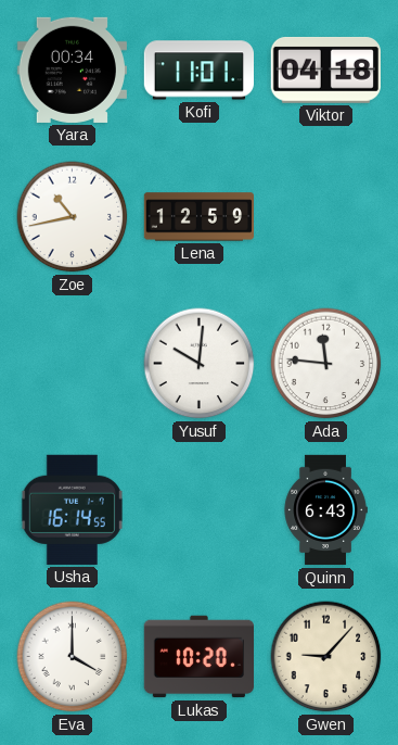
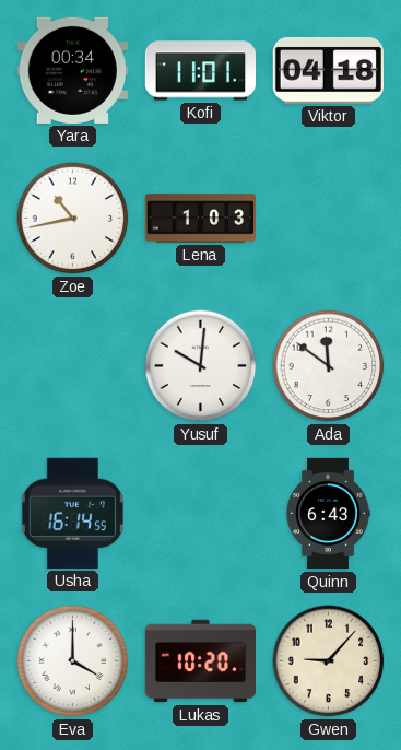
Lena: 12:59 -> 1:03
Ada: 11:46 -> 11:51
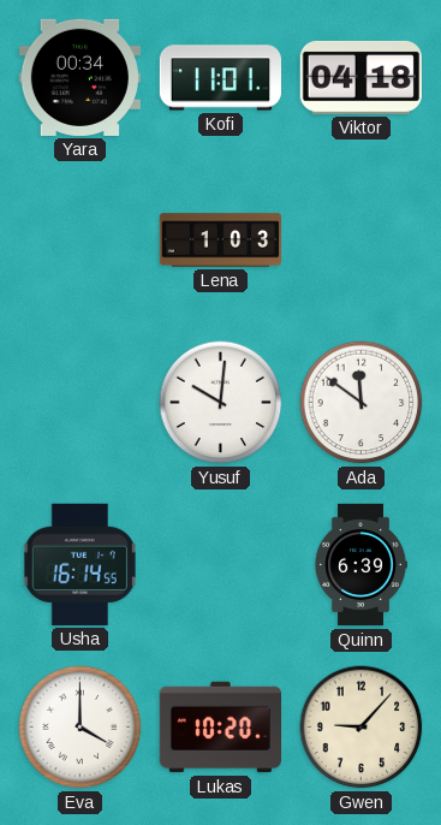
Zoe: 10:43 -> none
Quinn: 6:43 -> 6:39
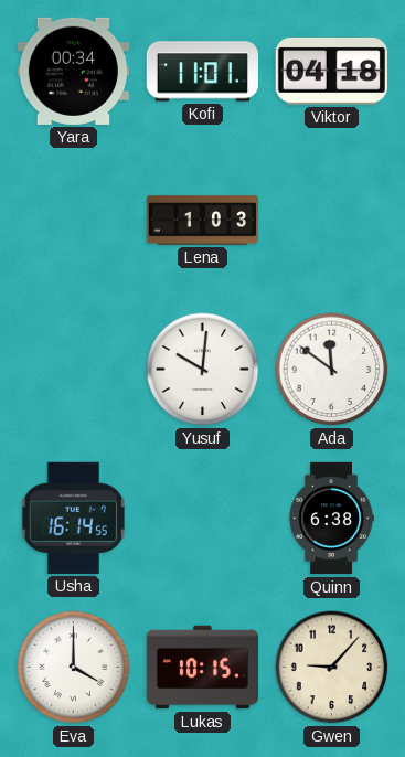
Quinn: 6:39 -> 6:38
Lukas: 10:20 -> 10:15
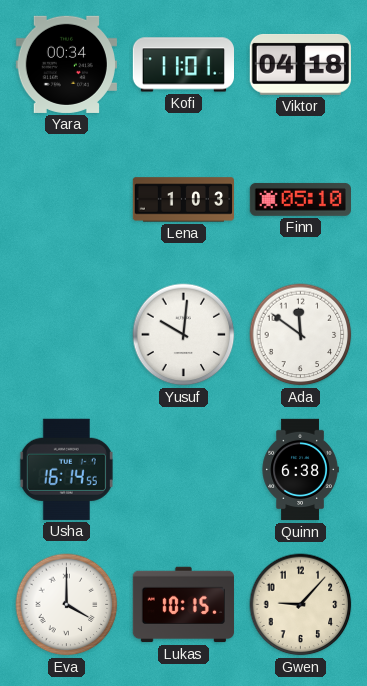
Finn: none -> 05:10
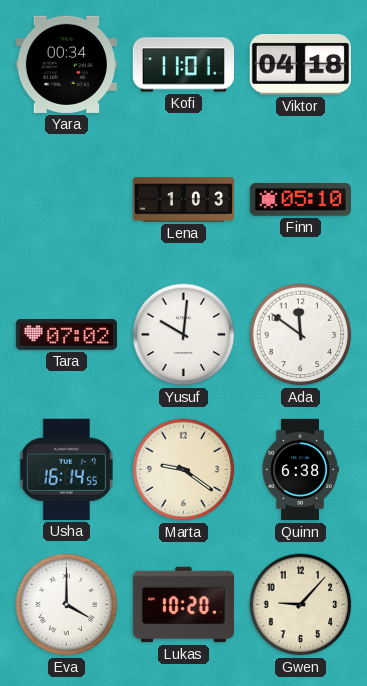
Tara: none -> 07:02
Marta: none -> 9:21
Lukas: 10:15 -> 10:20
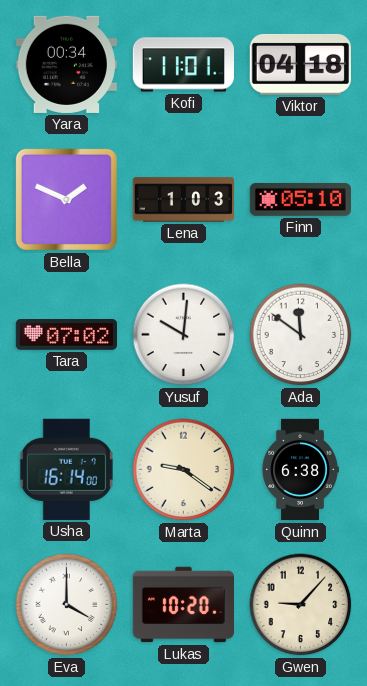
Bella: none -> 1:49
Usha: 16:14:55 -> 16:14:00
